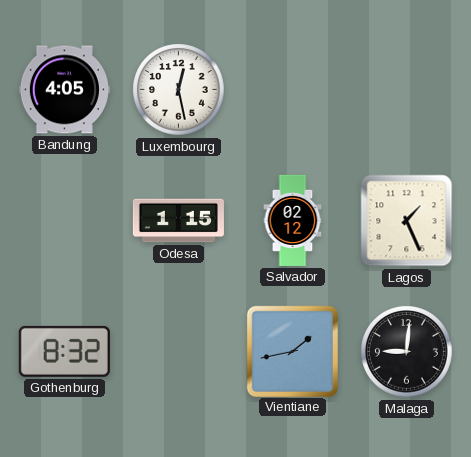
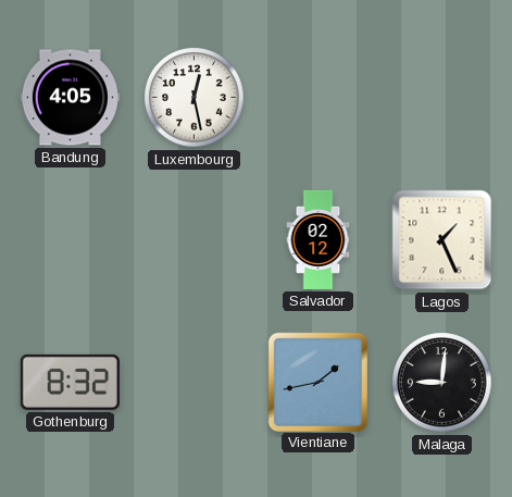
Odesa: 1:15 -> none
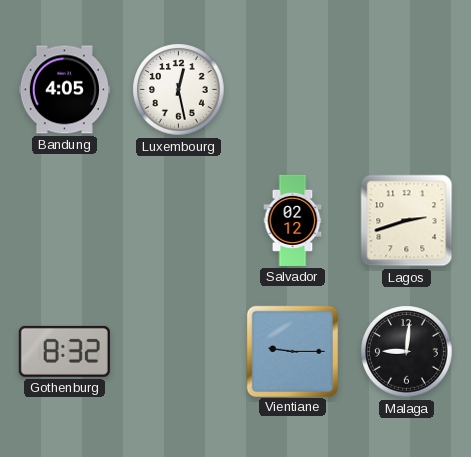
Lagos: 1:26 -> 2:42
Vientiane: 1:43 -> 9:15
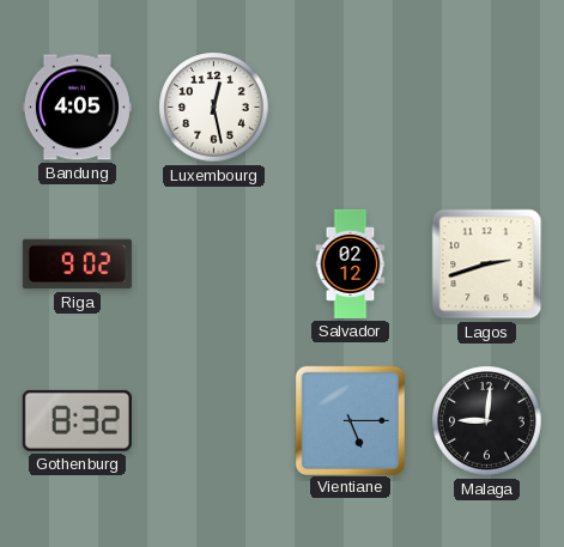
Riga: none -> 9:02
Vientiane: 9:15 -> 5:15
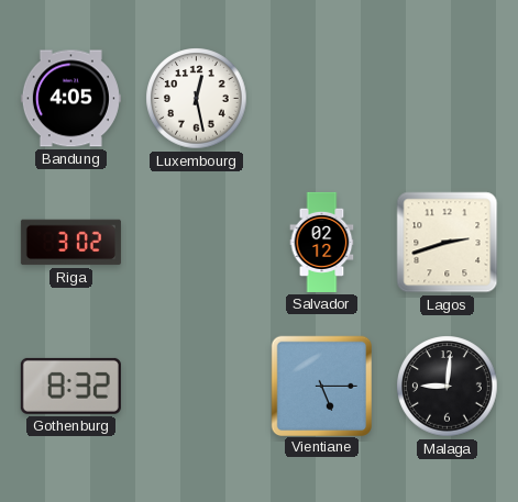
Riga: 9:02 -> 3:02
